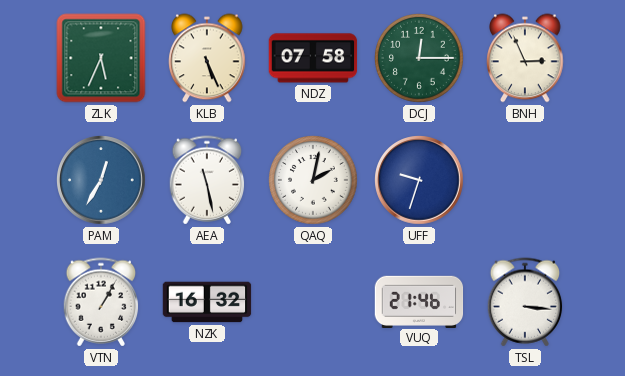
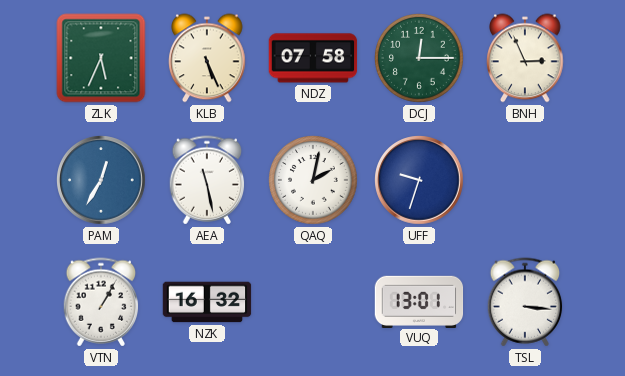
VUQ: 21:46 -> 13:01
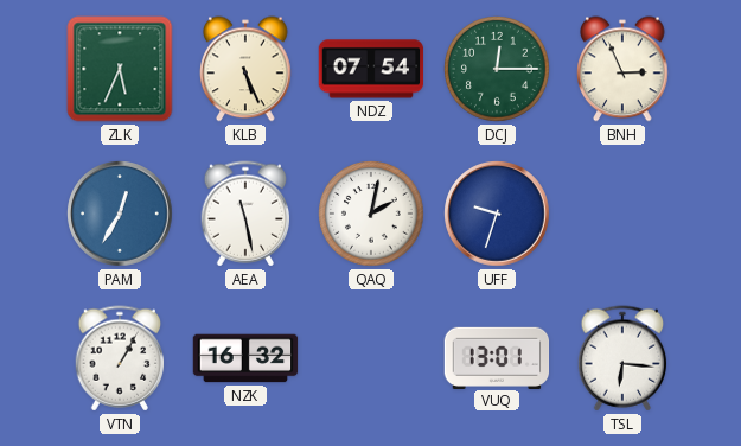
NDZ: 07:58 -> 07:54
TSL: 3:16 -> 6:16
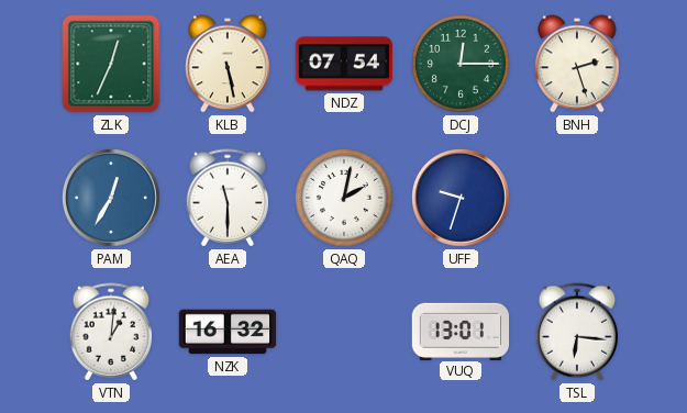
ZLK: 5:34 -> 12:34
KLB: 5:26 -> 5:28
BNH: 2:56 -> 2:27
AEA: 11:28 -> 11:30
VTN: 1:05 -> 1:01
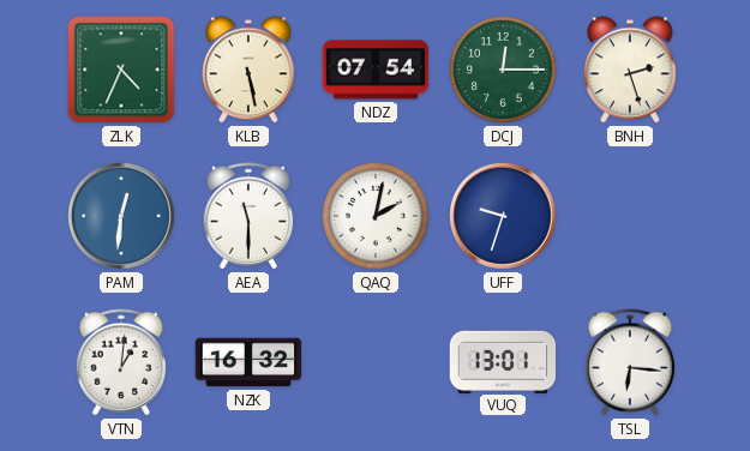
ZLK: 12:34 -> 4:34
PAM: 12:35 -> 12:31
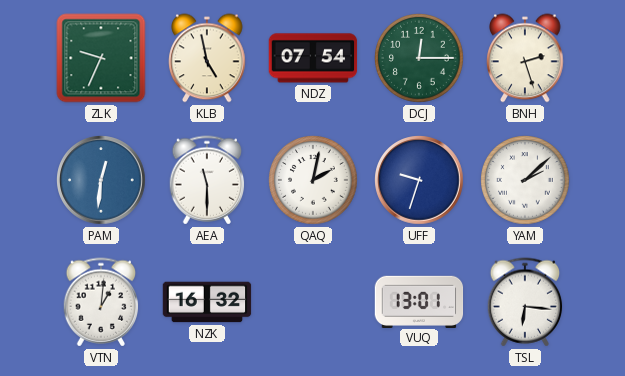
ZLK: 4:34 -> 9:34
KLB: 5:28 -> 4:58
YAM: none -> 2:08
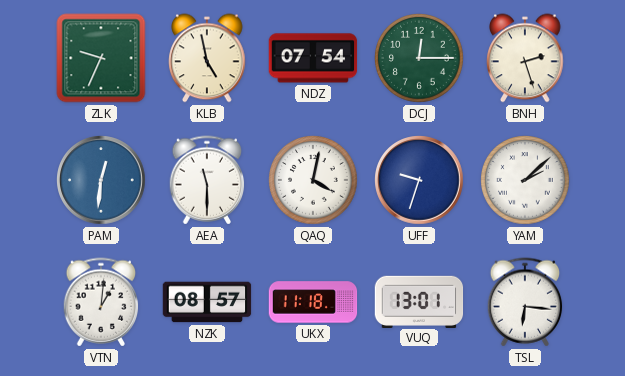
QAQ: 2:02 -> 4:02
NZK: 16:32 -> 08:57
UKX: none -> 11:18
